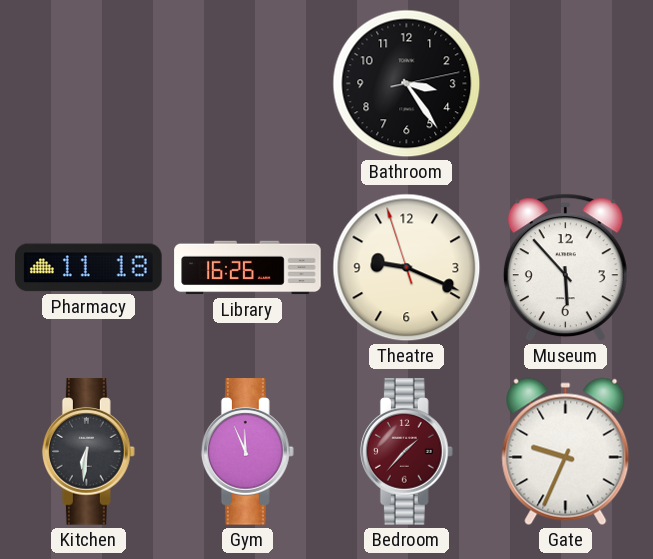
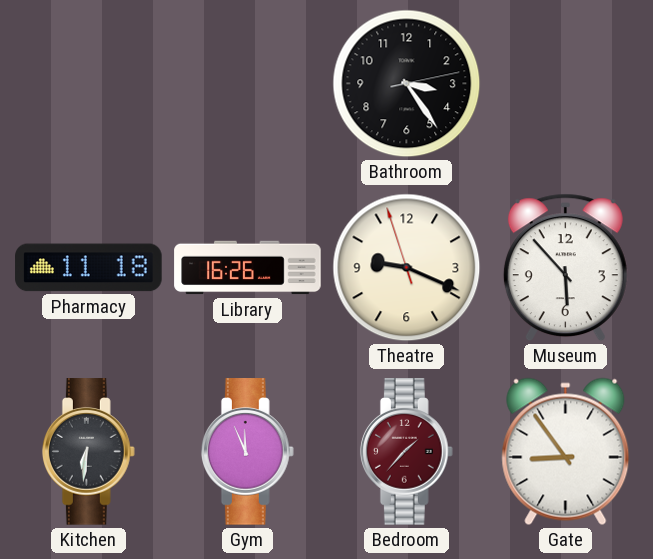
Gate: 9:34 -> 8:54
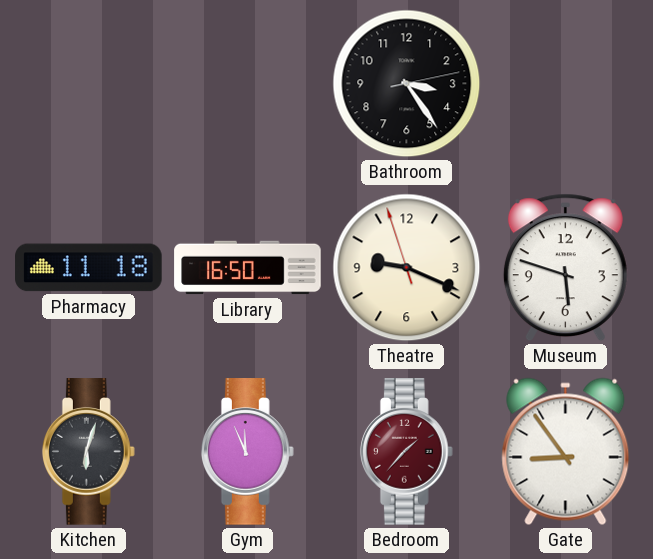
Library: 16:26 -> 16:50
Museum: 5:53 -> 5:48
Kitchen: 6:31 -> 6:03
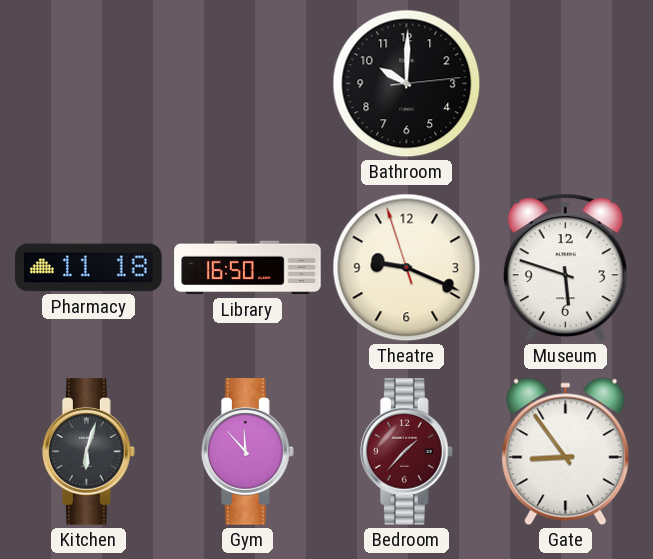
Bathroom: 3:24 -> 10:00
Gym: 11:56 -> 11:53
